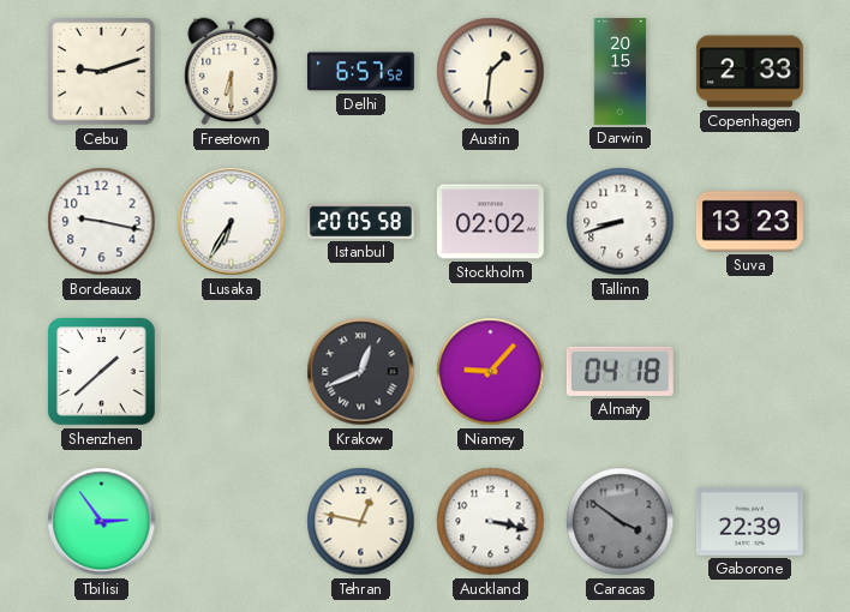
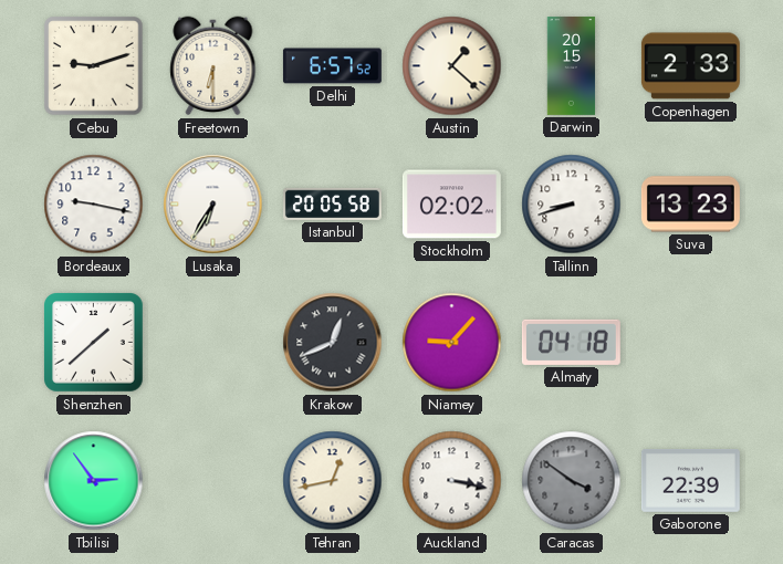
Austin: 1:31 -> 1:22
Tehran: 12:47 -> 12:43
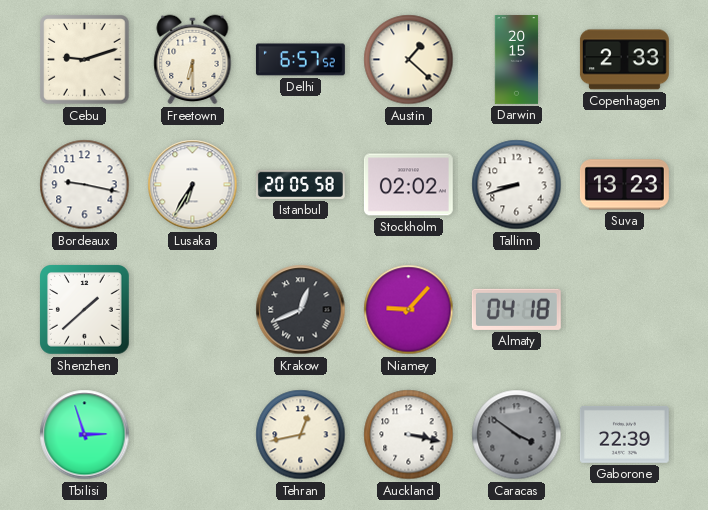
Tbilisi: 2:54 -> 2:57
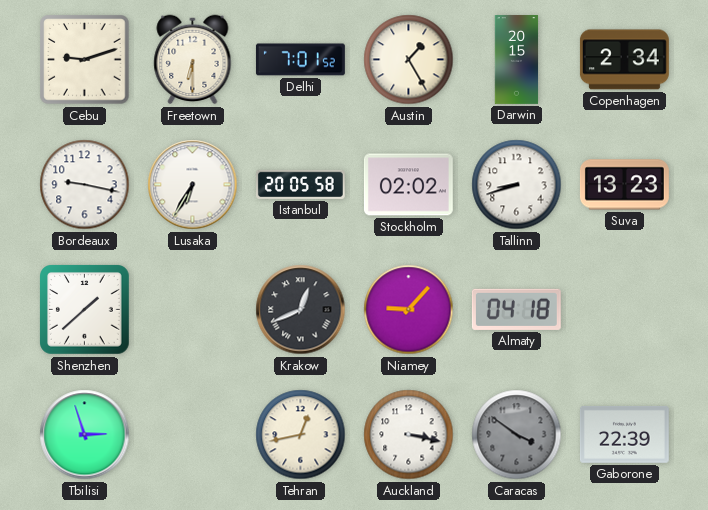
Delhi: 6:57 -> 7:01
Austin: 1:22 -> 1:25
Copenhagen: 2:33 -> 2:34
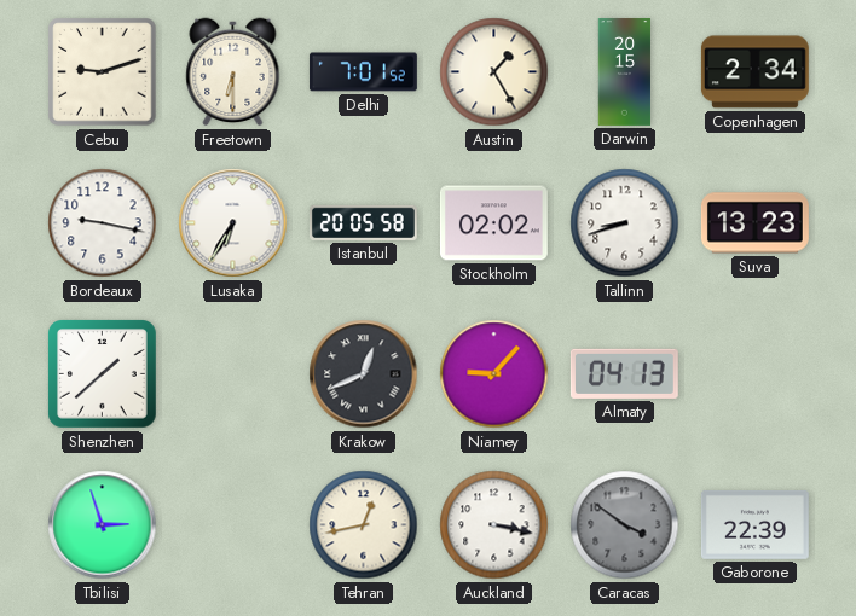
Almaty: 04:18 -> 04:13
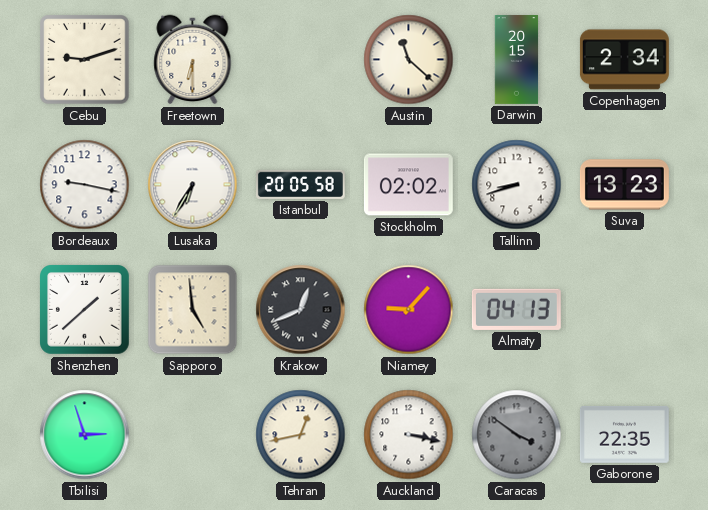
Delhi: 7:01 -> none
Austin: 1:25 -> 11:22
Sapporo: none -> 4:59
Gaborone: 22:39 -> 22:35
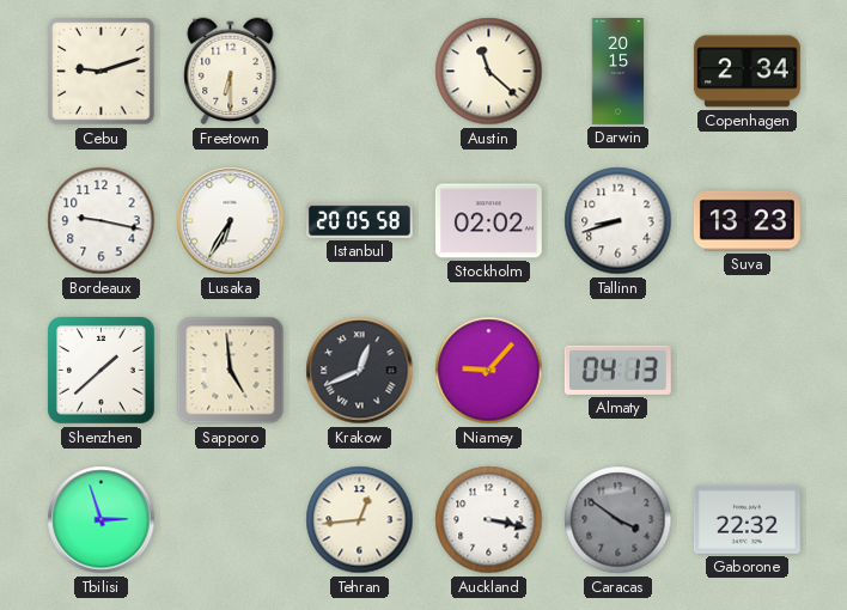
Tehran: 12:43 -> 12:44
Gaborone: 22:35 -> 22:32
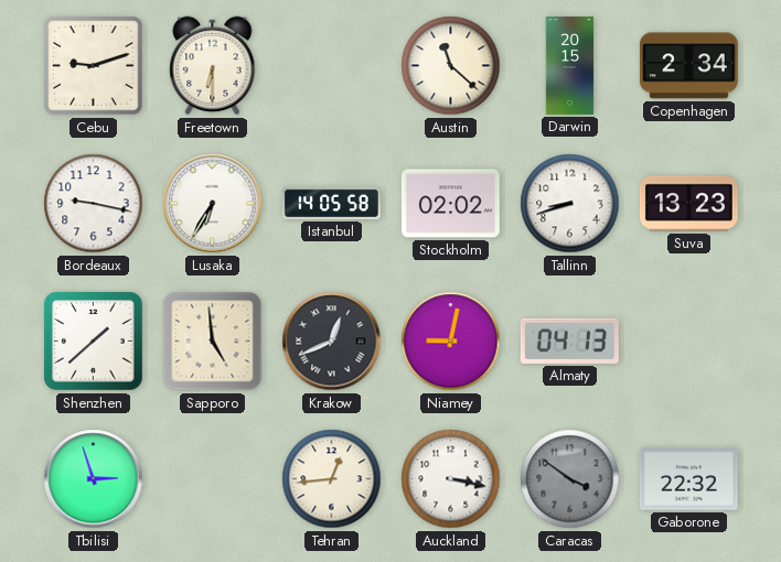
Istanbul: 20:05 -> 14:05
Niamey: 9:07 -> 9:02
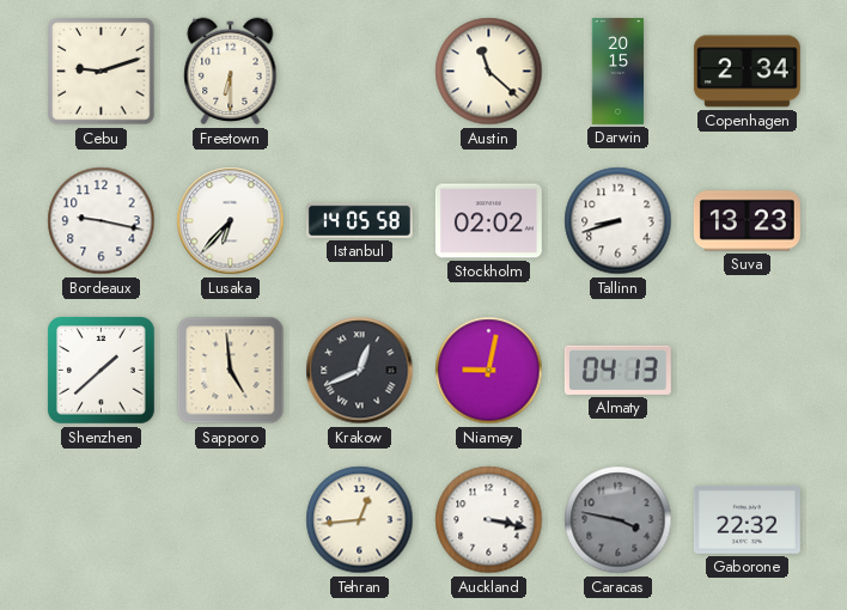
Lusaka: 6:35 -> 6:37
Tbilisi: 2:57 -> none
Caracas: 3:51 -> 3:47
